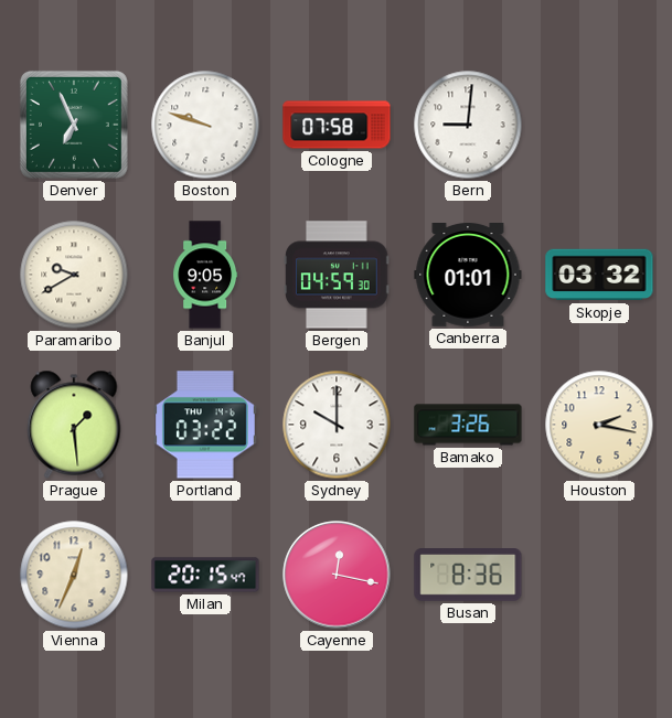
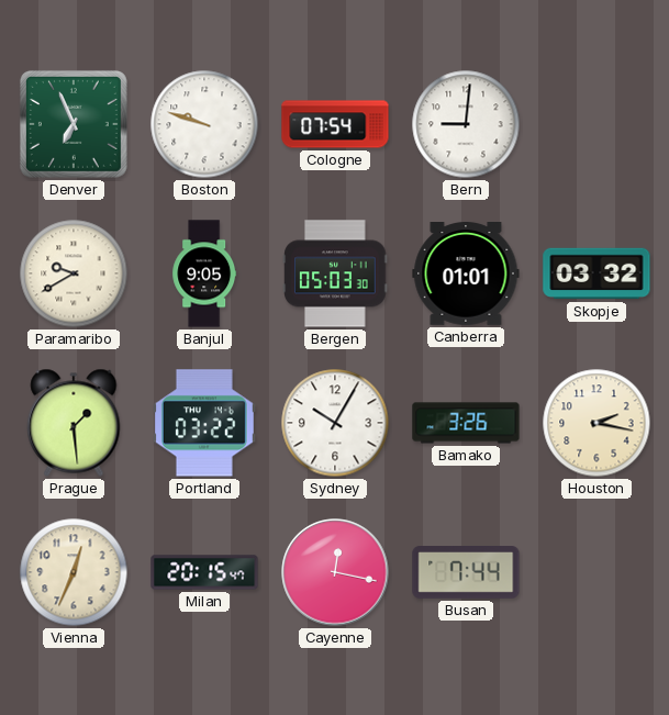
Cologne: 07:58 -> 07:54
Bergen: 04:59 -> 05:03
Sydney: 10:00 -> 10:05
Busan: 8:36 -> 7:44
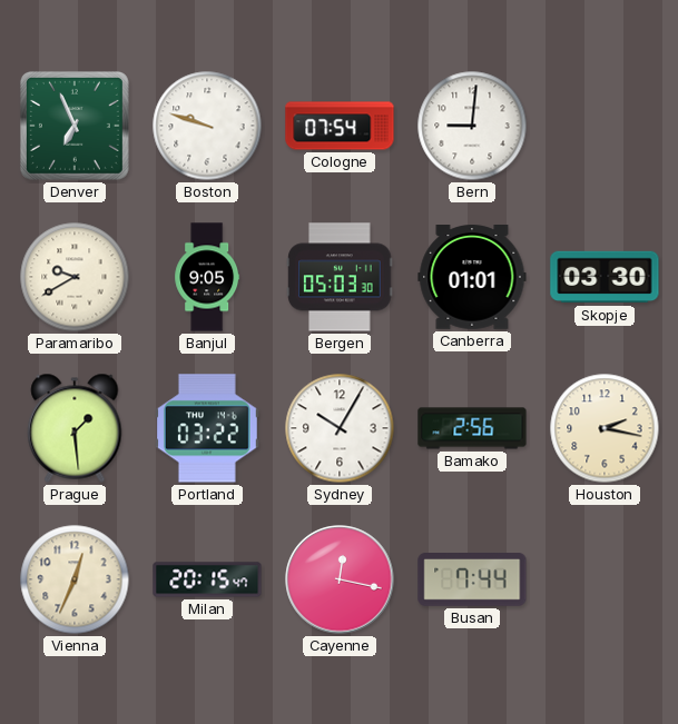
Skopje: 03:32 -> 03:30
Bamako: 3:26 -> 2:56
